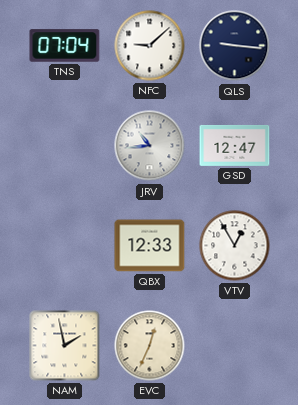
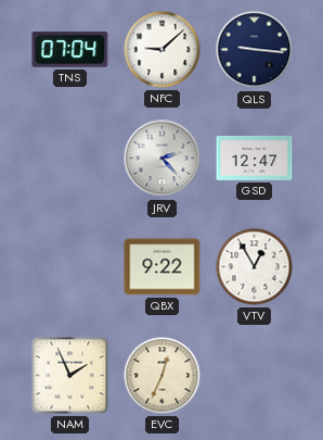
JRV: 10:44 -> 2:23
QBX: 12:33 -> 9:22
NAM: 1:58 -> 1:56
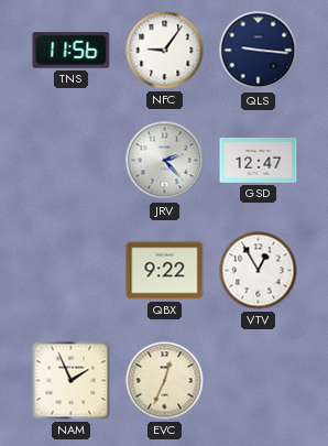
TNS: 07:04 -> 11:56
NFC: 9:08 -> 9:06
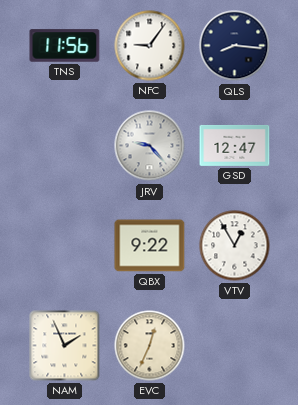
QLS: 9:16 -> 8:16
JRV: 2:23 -> 9:23
